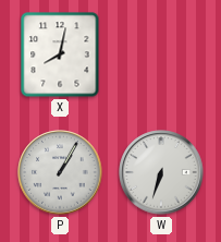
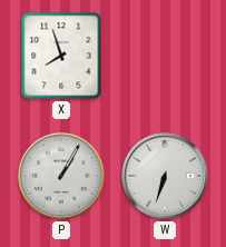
X: 8:02 -> 7:57
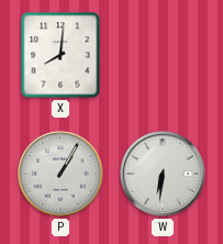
X: 7:57 -> 8:01
W: 6:33 -> 6:31
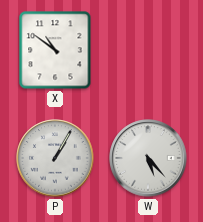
X: 8:01 -> 10:51
W: 6:31 -> 5:23
